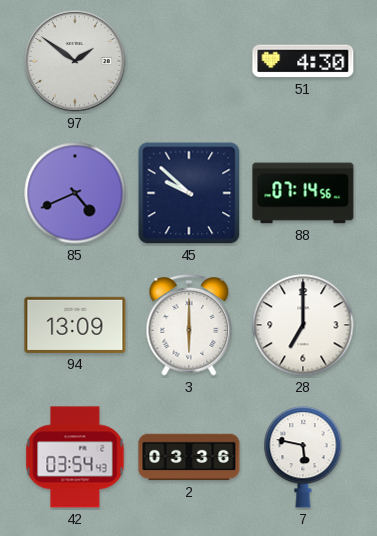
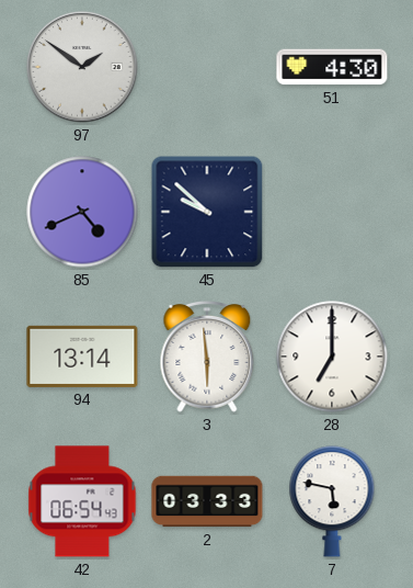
88: 07:14 -> none
94: 13:09 -> 13:14
3: 6:00 -> 5:59
42: 03:54 -> 06:54
2: 03:36 -> 03:33
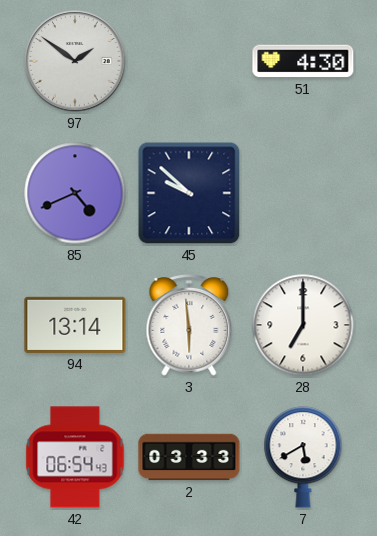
7: 5:47 -> 5:40
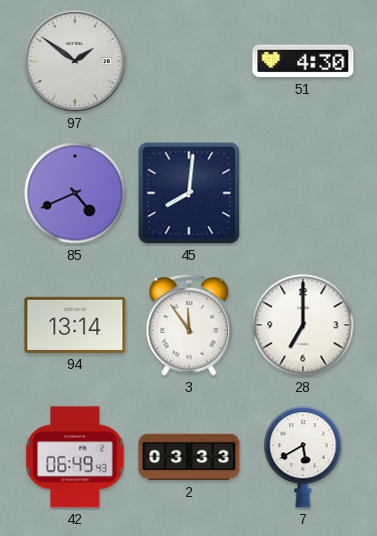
45: 9:52 -> 8:01
3: 5:59 -> 11:54
42: 06:54 -> 06:49
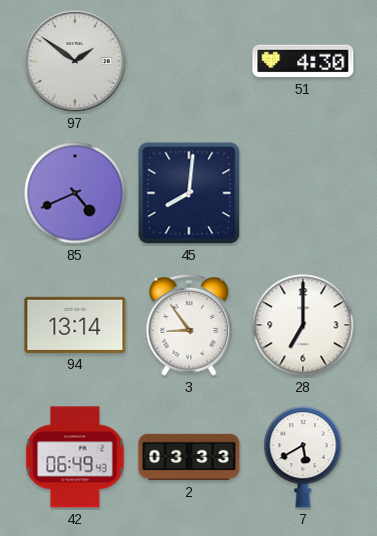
3: 11:54 -> 8:54
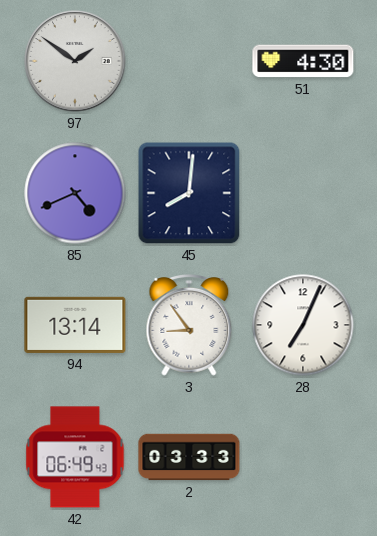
28: 7:00 -> 7:04
7: 5:40 -> none
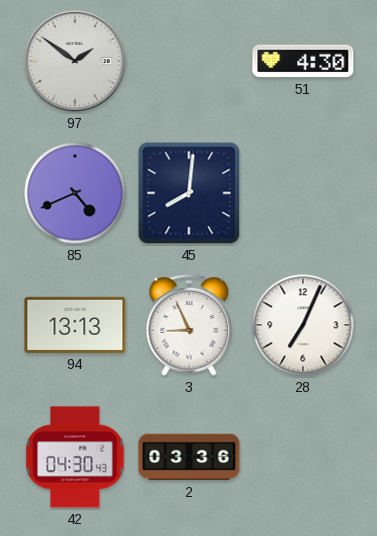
94: 13:14 -> 13:13
3: 8:54 -> 8:56
42: 06:49 -> 04:30
2: 03:33 -> 03:36
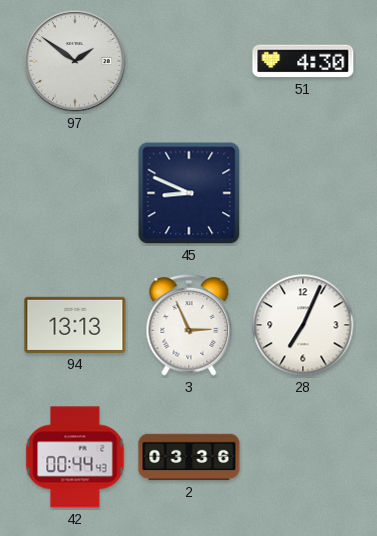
85: 4:41 -> none
45: 8:01 -> 8:49
3: 8:56 -> 2:56
42: 04:30 -> 00:44
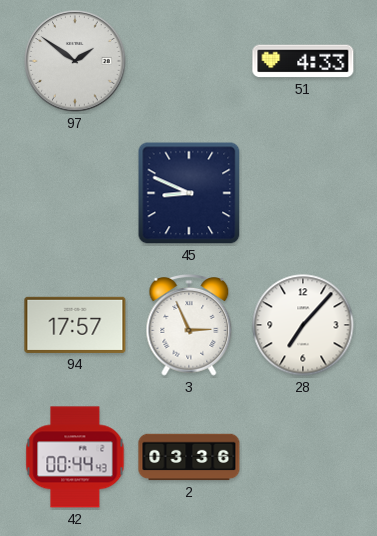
51: 4:30 -> 4:33
94: 13:13 -> 17:57
28: 7:04 -> 7:07
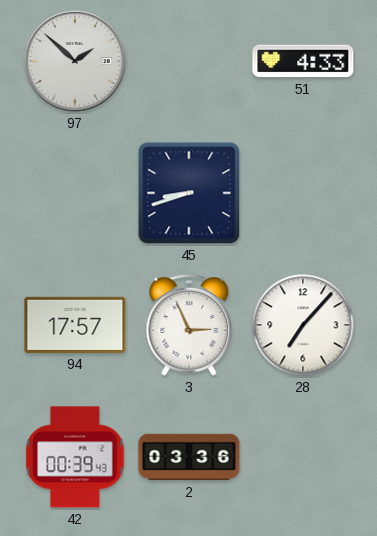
97: 1:51 -> 1:52
45: 8:49 -> 8:42
42: 00:44 -> 00:39
